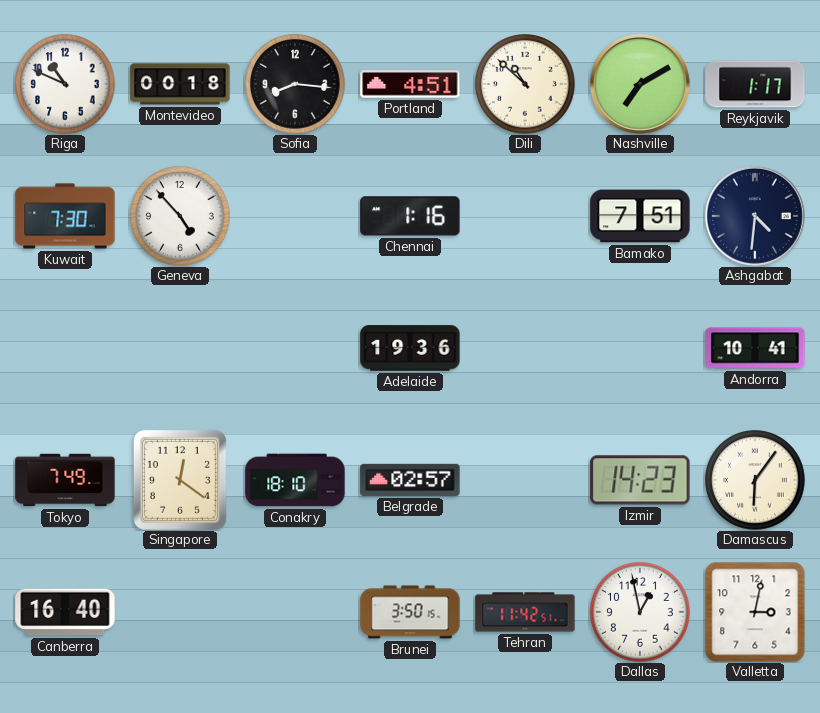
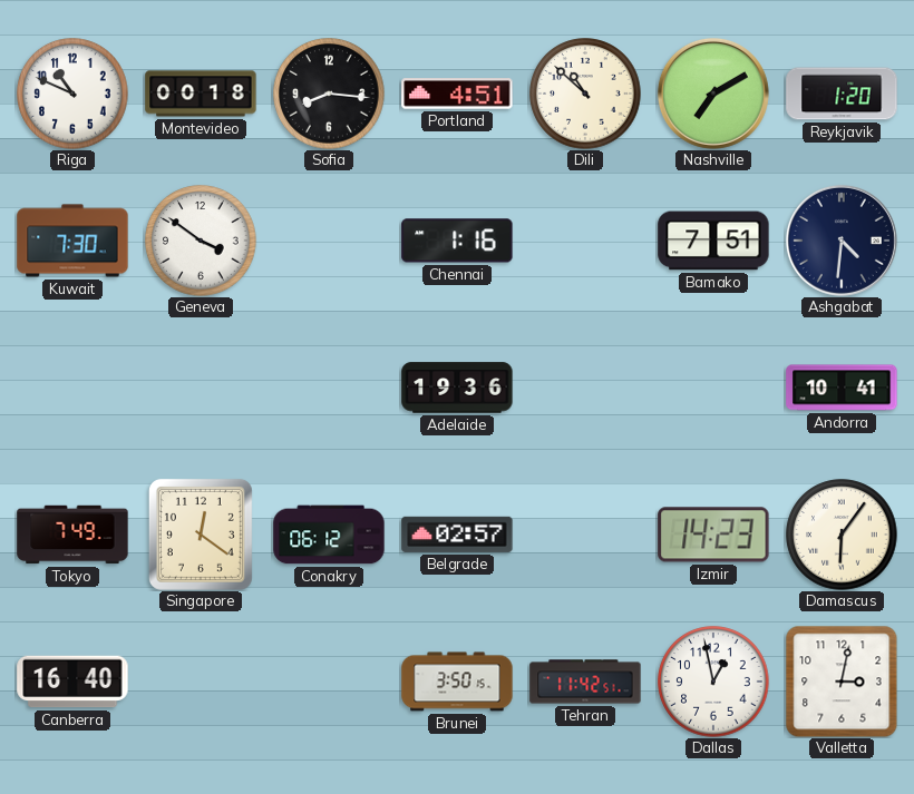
Reykjavik: 1:17 -> 1:20
Geneva: 4:53 -> 3:51
Conakry: 18:10 -> 06:12
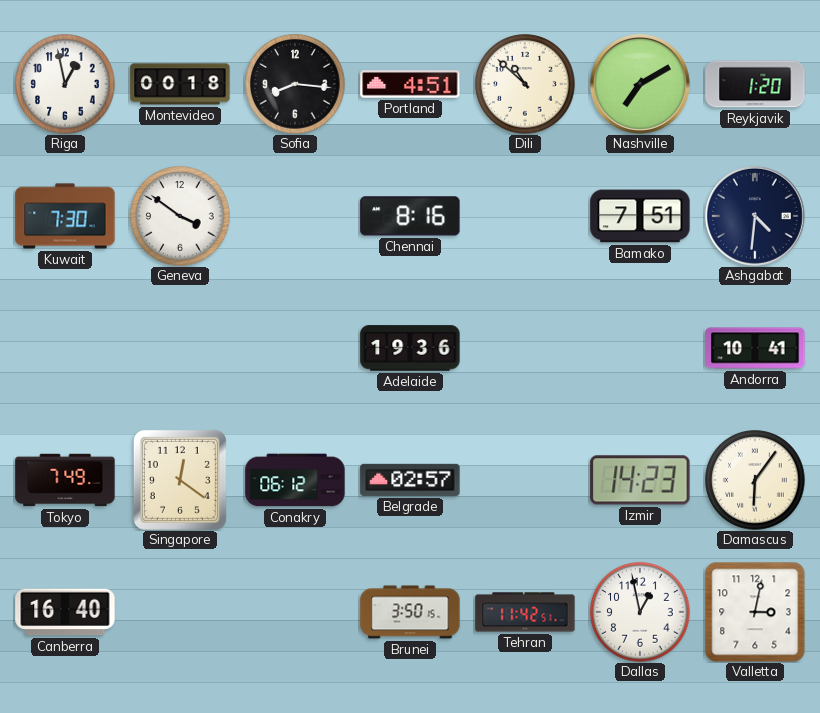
Riga: 10:49 -> 12:58
Chennai: 1:16 -> 8:16
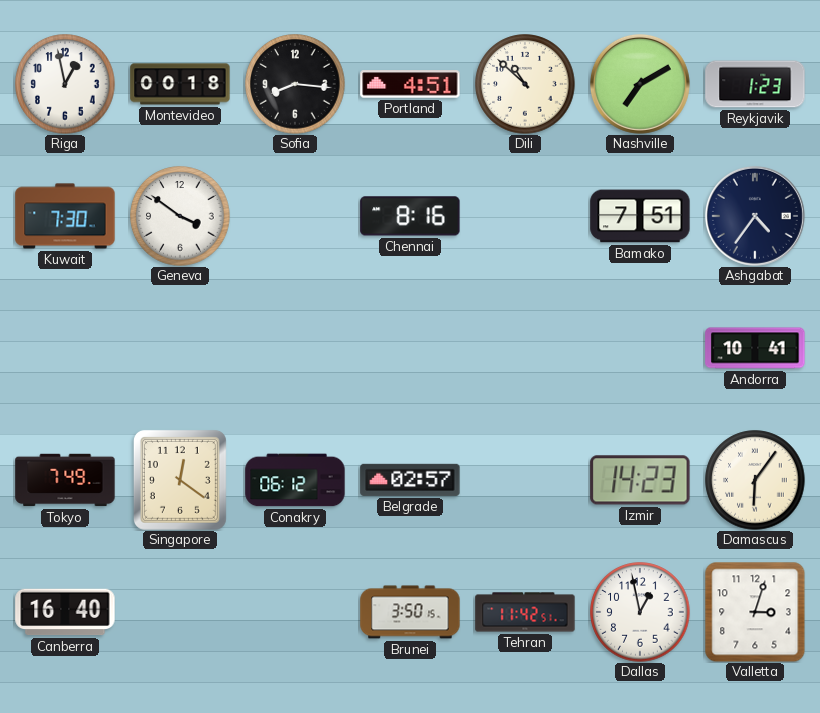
Reykjavik: 1:20 -> 1:23
Ashgabat: 4:31 -> 4:36
Adelaide: 19:36 -> none
Valletta: 3:02 -> 3:03
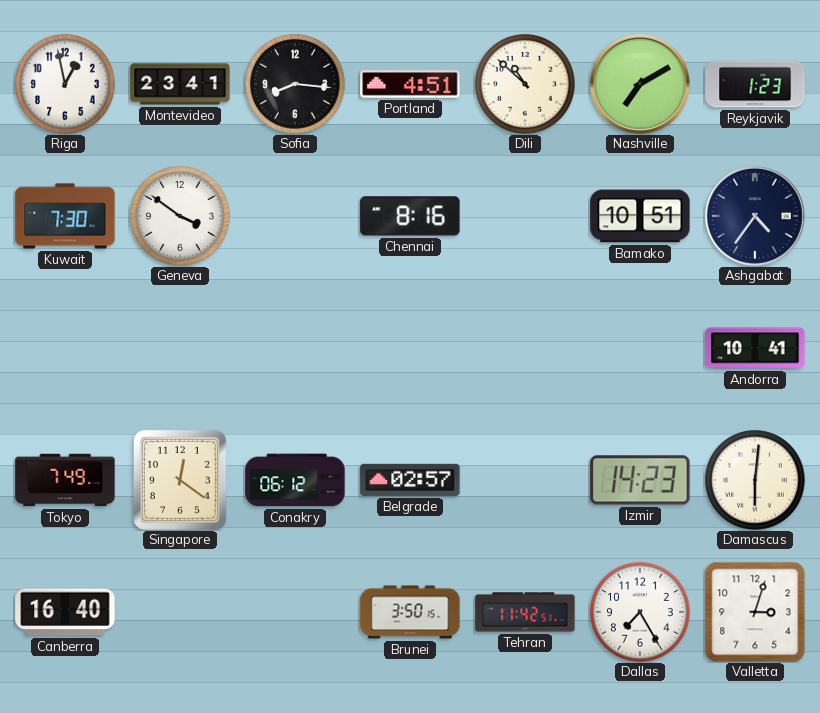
Montevideo: 00:18 -> 23:41
Bamako: 7:51 -> 10:51
Damascus: 6:06 -> 6:01
Dallas: 12:58 -> 7:25
